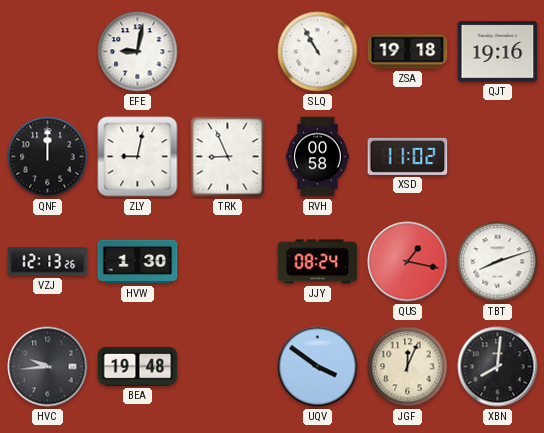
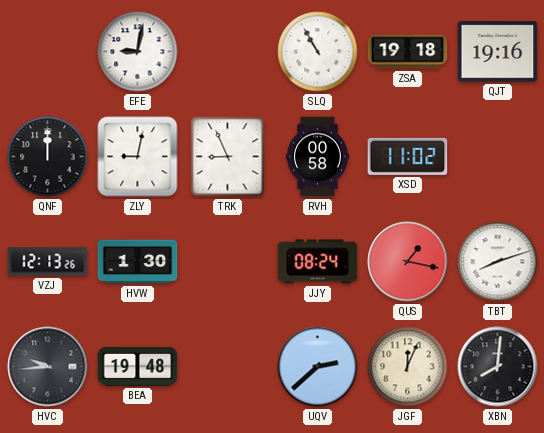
UQV: 3:51 -> 2:38
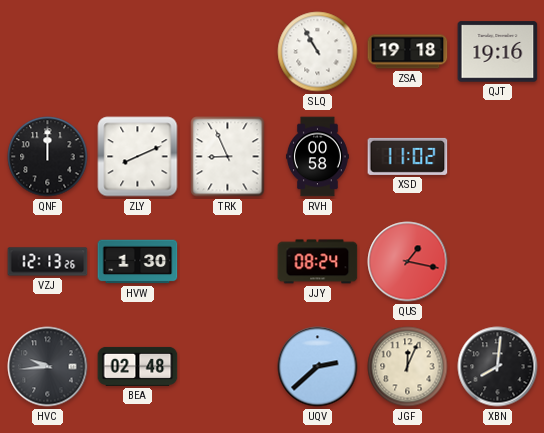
EFE: 9:02 -> none
ZLY: 9:02 -> 8:11
TBT: 8:12 -> none
BEA: 19:48 -> 02:48
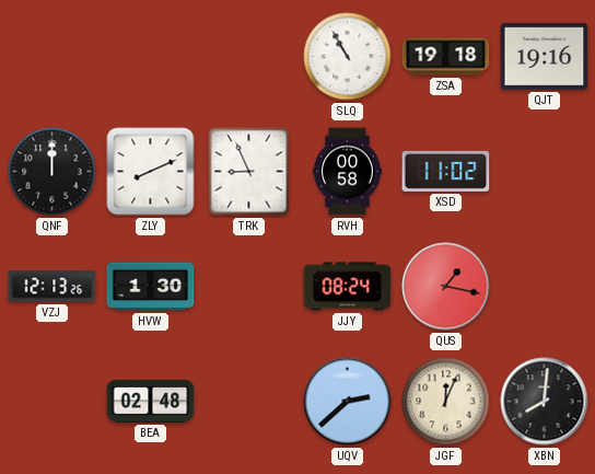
HVC: 9:44 -> none
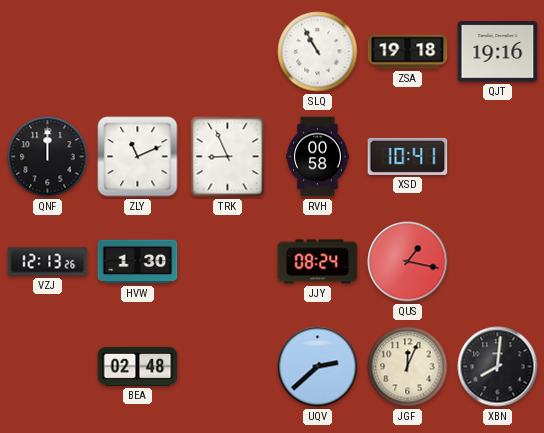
ZLY: 8:11 -> 11:11
XSD: 11:02 -> 10:41
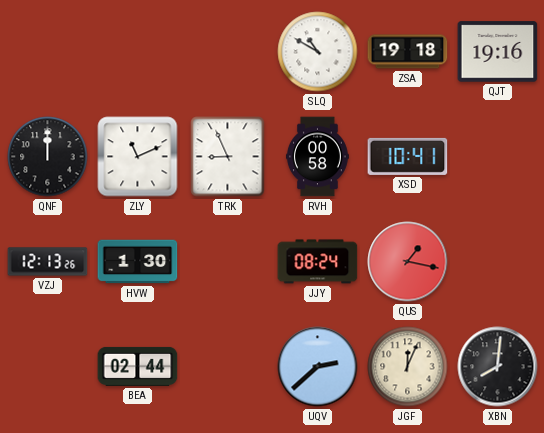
SLQ: 10:55 -> 10:50
BEA: 02:48 -> 02:44
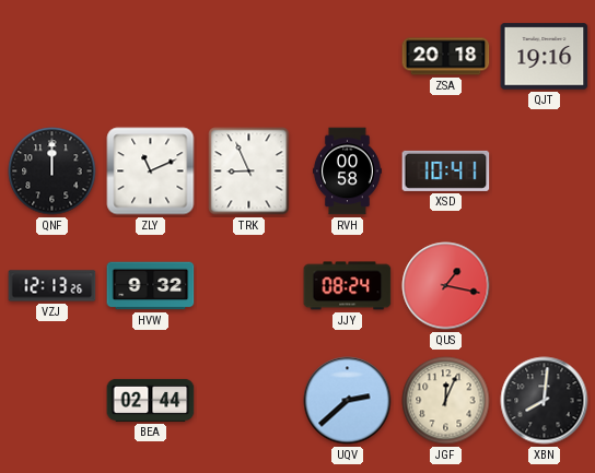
SLQ: 10:50 -> none
ZSA: 19:18 -> 20:18
HVW: 1:30 -> 9:32
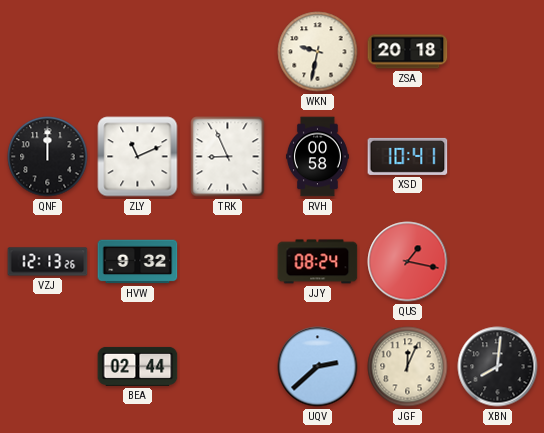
WKN: none -> 9:32
QJT: 19:16 -> none
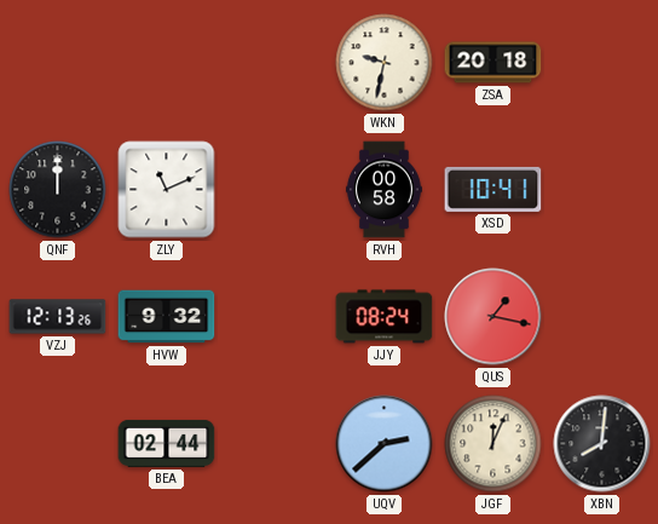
TRK: 8:56 -> none
